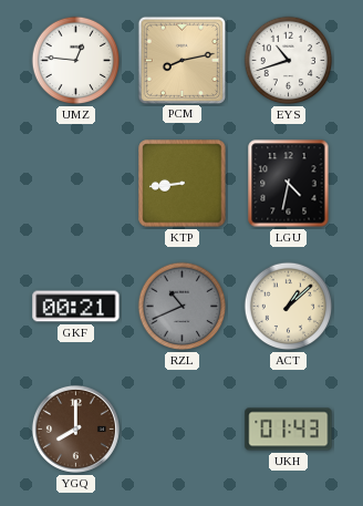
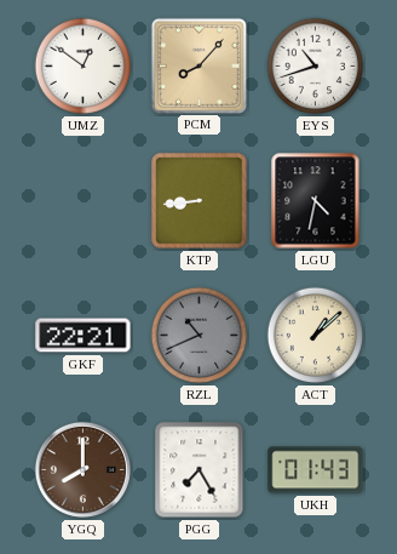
UMZ: 12:46 -> 12:51
PCM: 8:13 -> 8:07
GKF: 00:21 -> 22:21
PGG: none -> 7:25
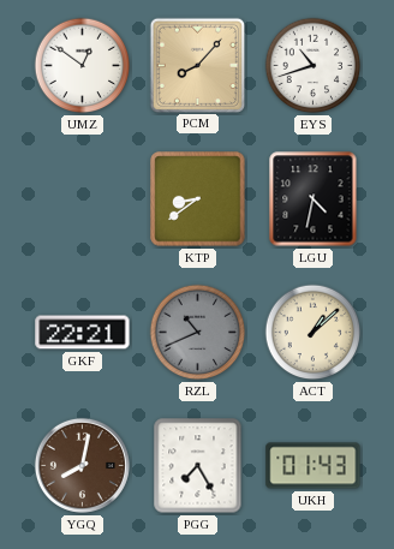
KTP: 8:44 -> 8:39
YGQ: 8:00 -> 8:02
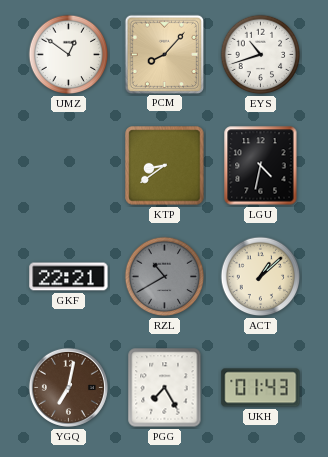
RZL: 10:41 -> 10:40
YGQ: 8:02 -> 7:02
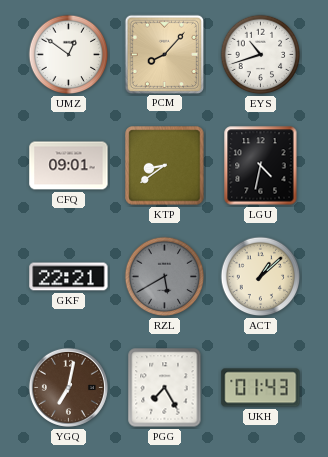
CFQ: none -> 09:01
RZL: 10:40 -> 5:40
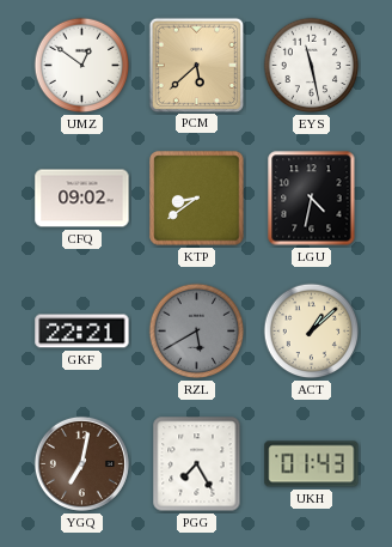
PCM: 8:07 -> 5:38
EYS: 10:42 -> 11:28
CFQ: 09:01 -> 09:02
